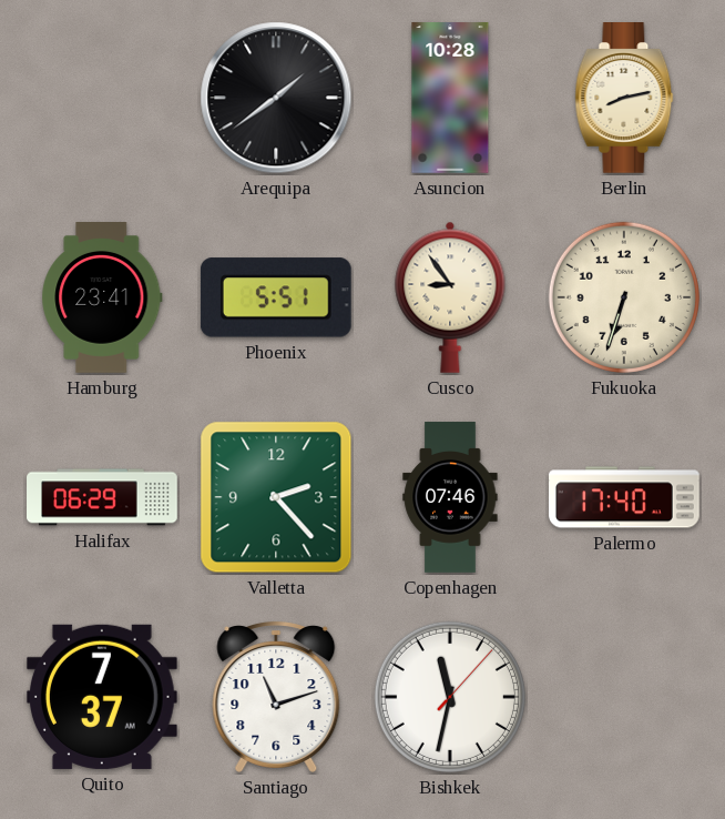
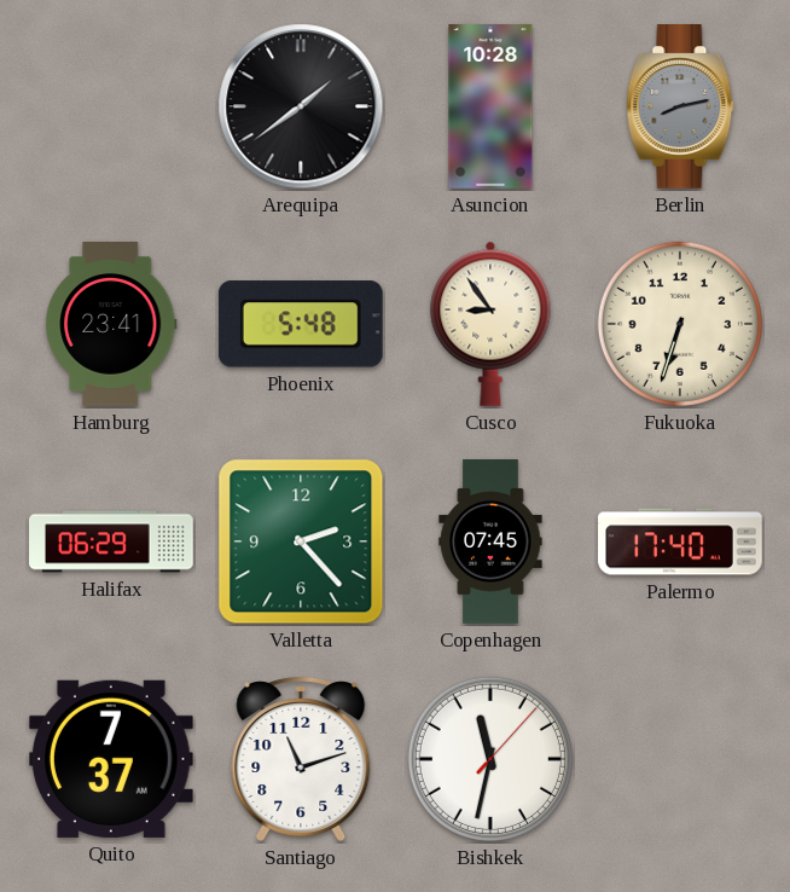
Berlin dial: cream -> grey
Phoenix: 5:51 -> 5:48
Copenhagen: 07:46 -> 07:45
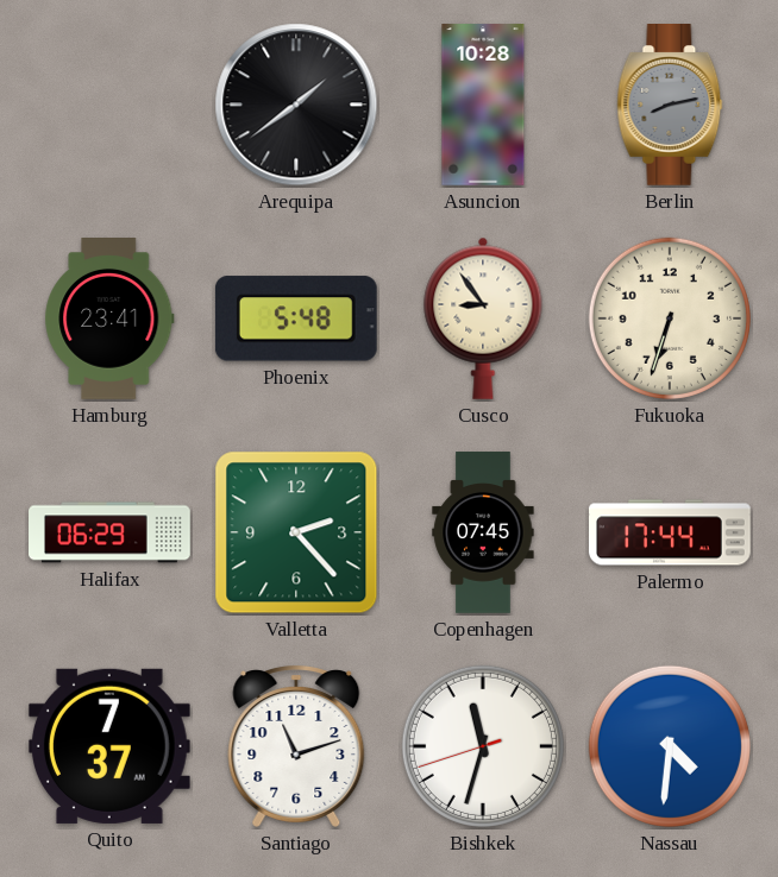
Palermo: 17:40 -> 17:44
Bishkek: 11:32:07 -> 11:32:42
Nassau: none -> 4:31
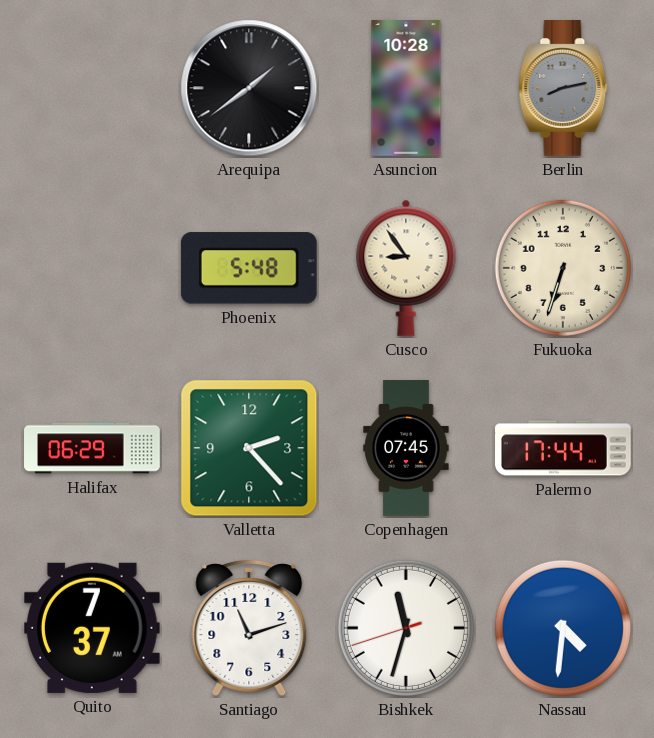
Hamburg: 23:41 -> none
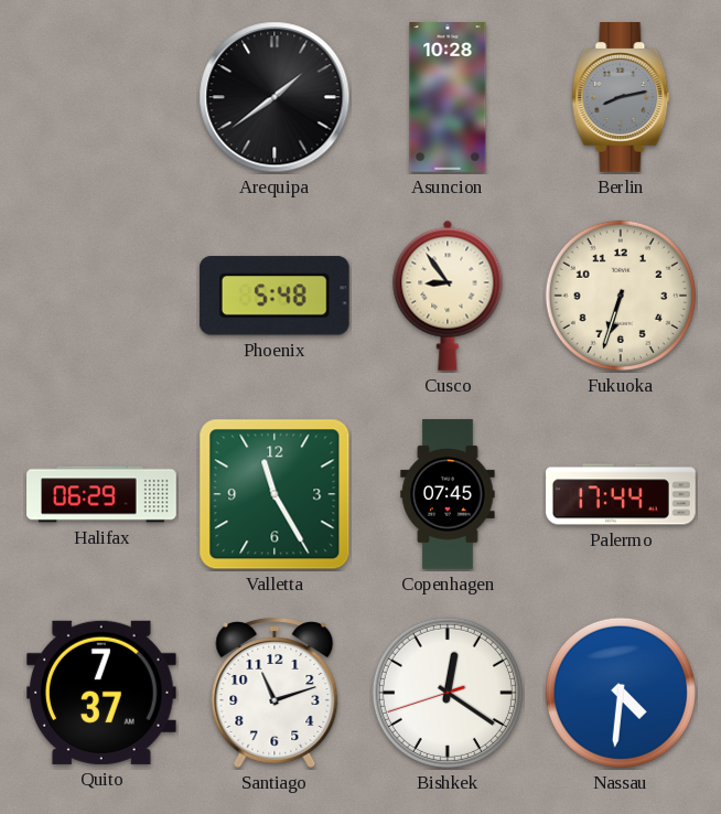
Valletta: 2:23 -> 11:25
Bishkek: 11:32 -> 12:20
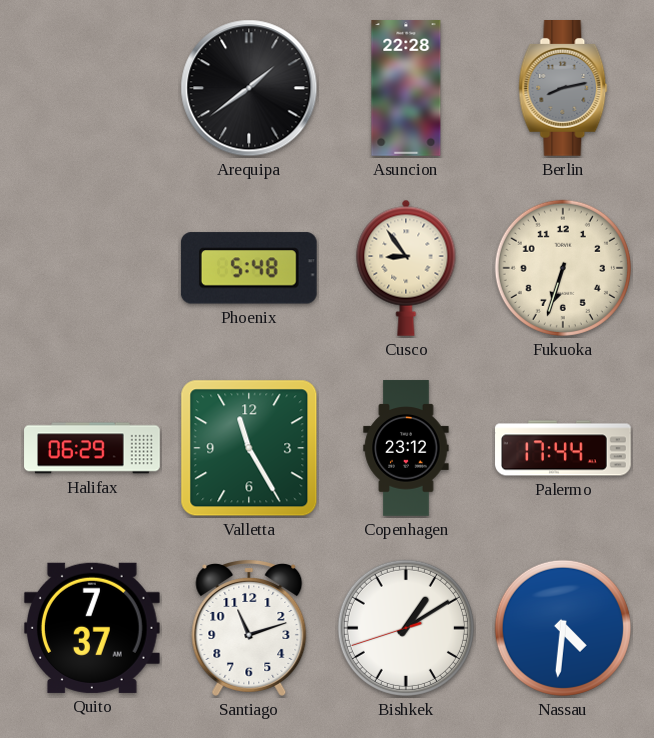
Asuncion: 10:28 -> 22:28
Copenhagen: 07:45 -> 23:12
Bishkek: 12:20 -> 1:09
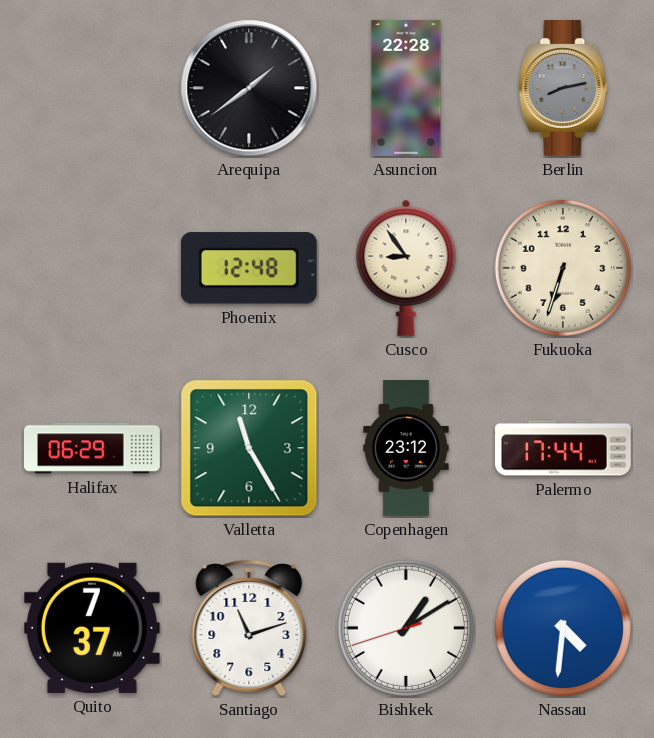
Phoenix: 5:48 -> 12:48
